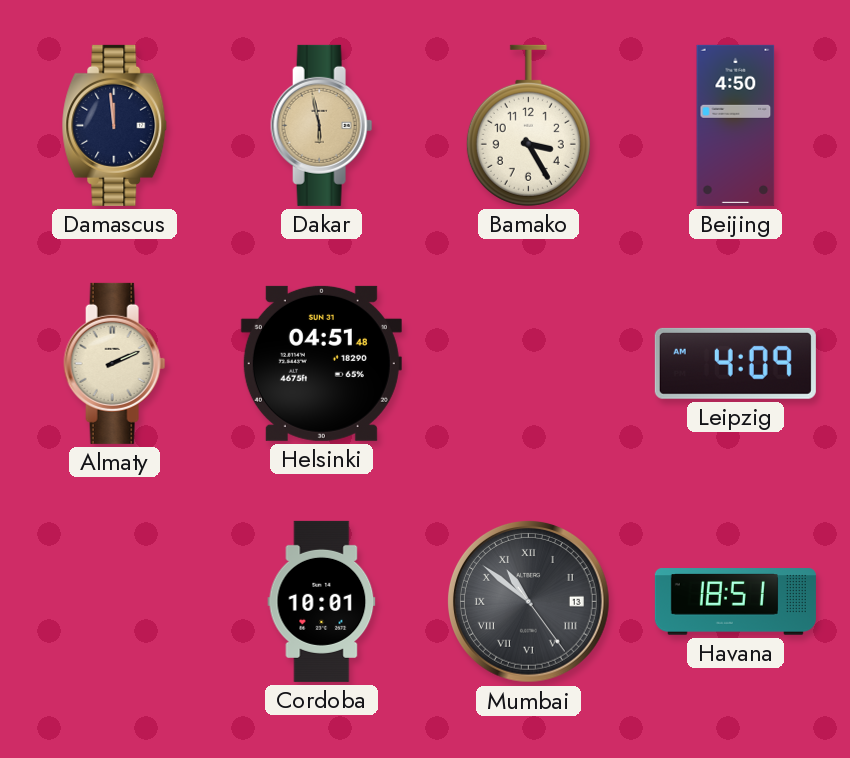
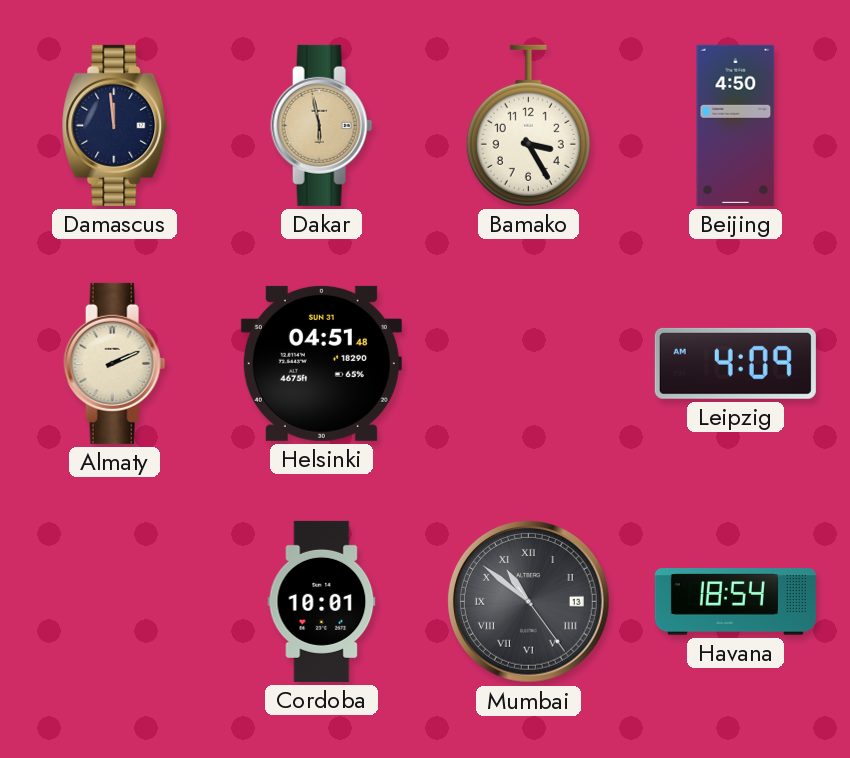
Havana: 18:51 -> 18:54
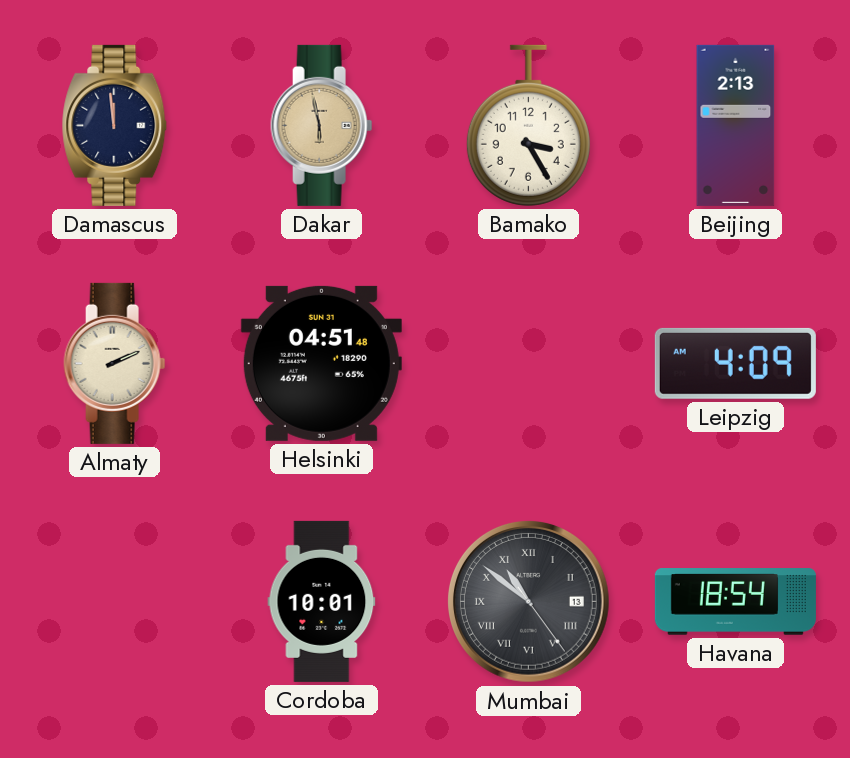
Beijing: 4:50 -> 2:13
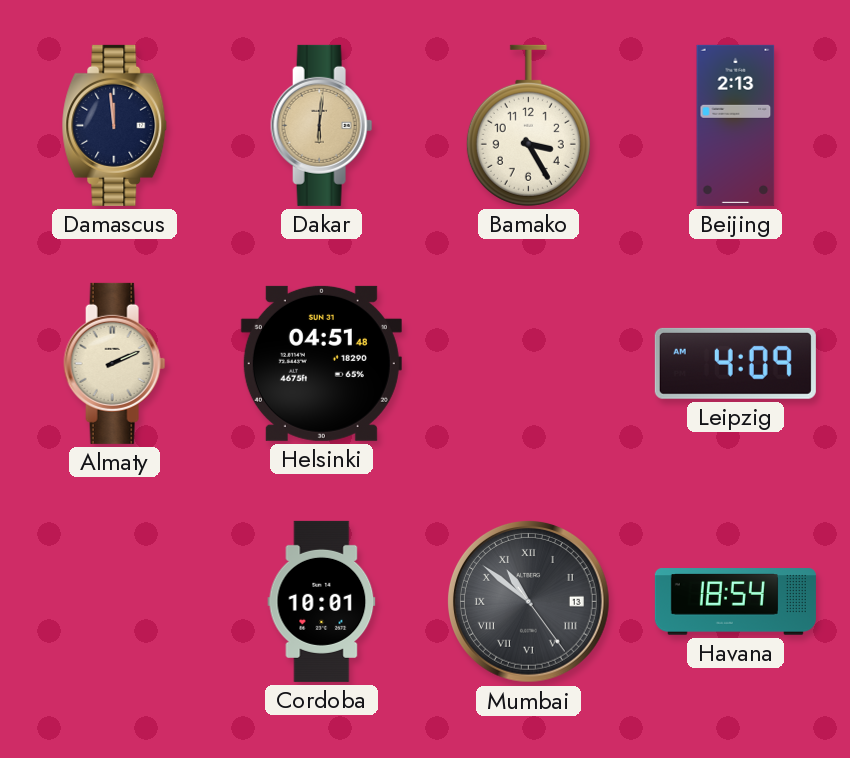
Dakar: 5:58 -> 6:01
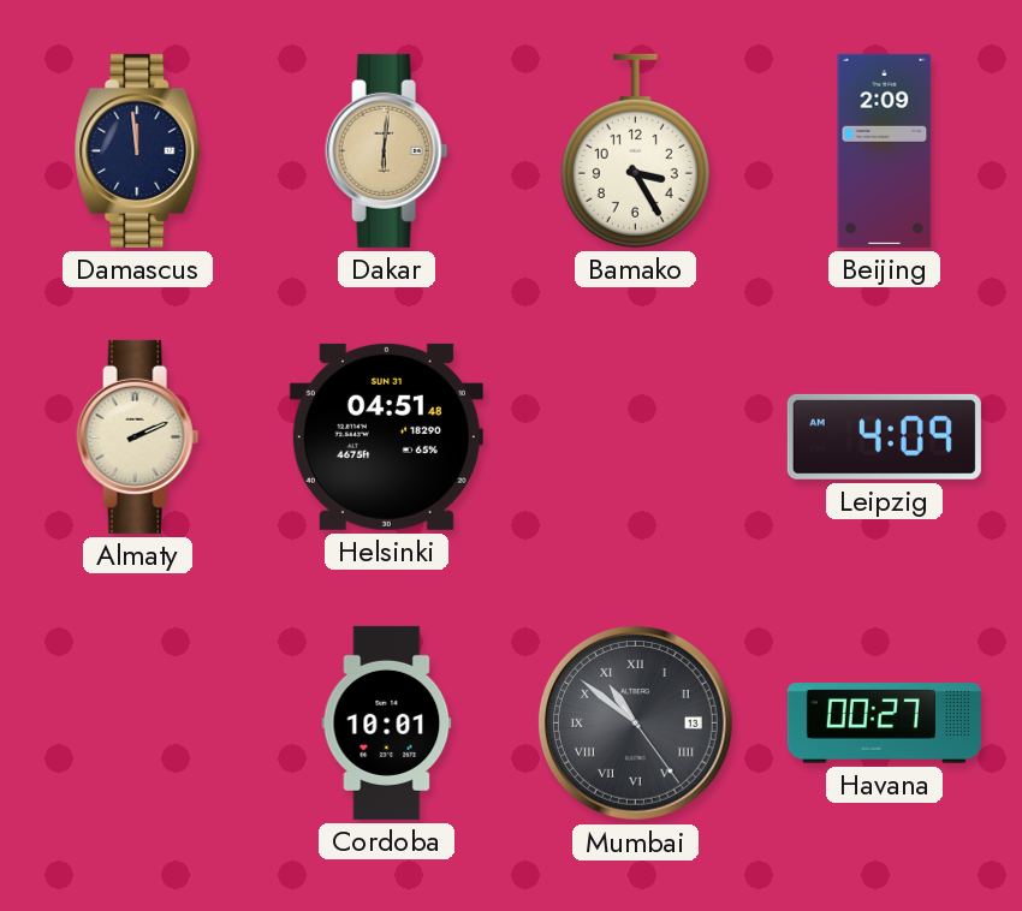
Beijing: 2:13 -> 2:09
Havana: 18:54 -> 00:27
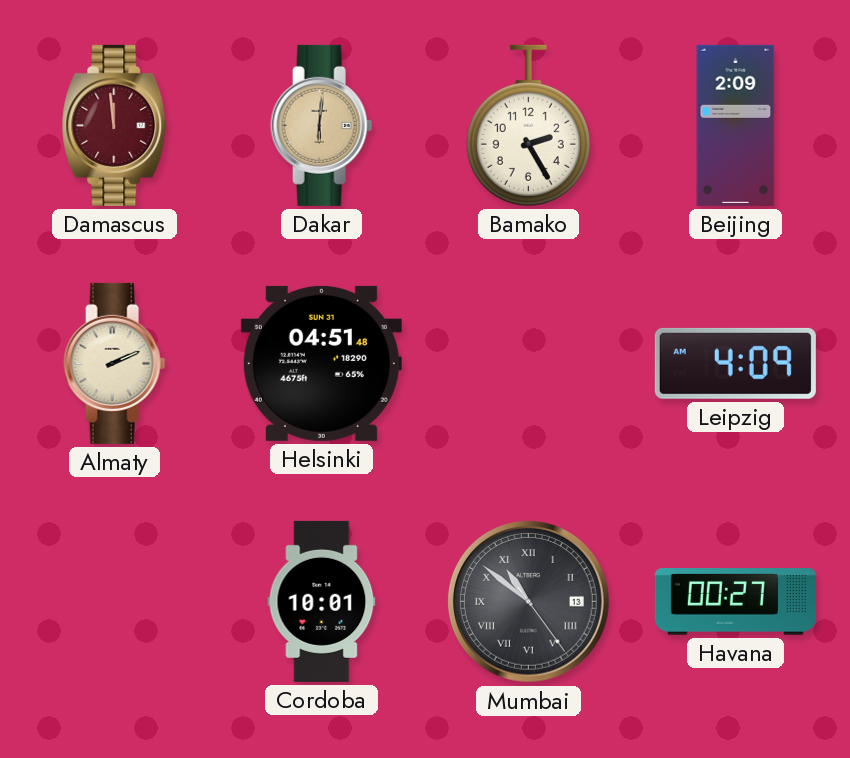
Damascus dial: navy -> burgundy
Bamako: 3:25 -> 2:25
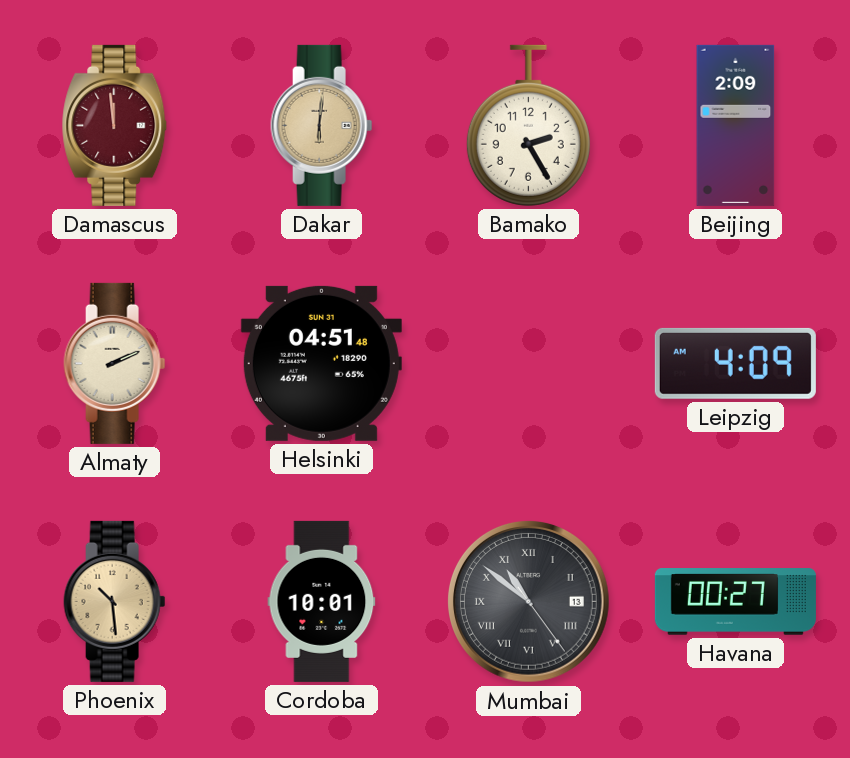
Phoenix: none -> 10:29
